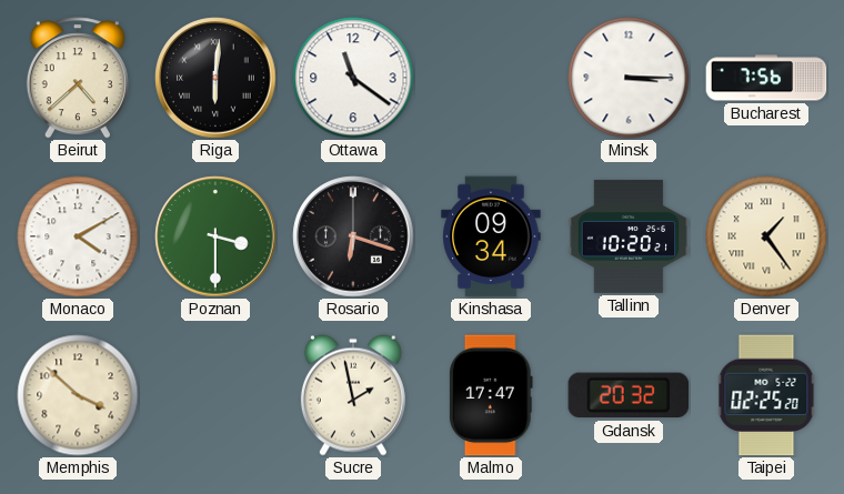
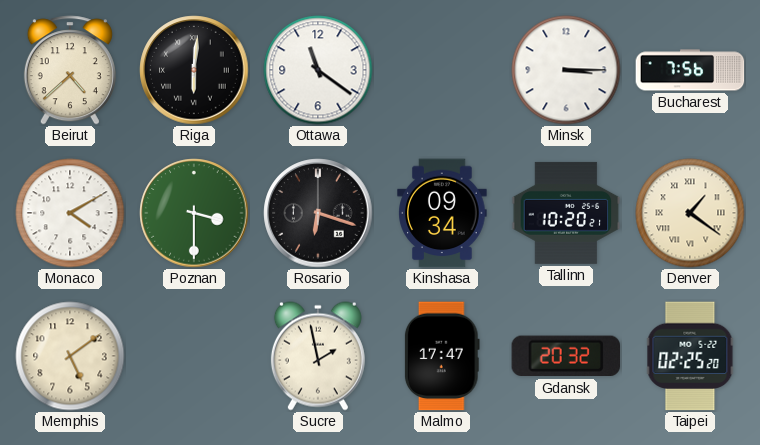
Denver: 1:24 -> 1:21
Memphis: 3:52 -> 5:09
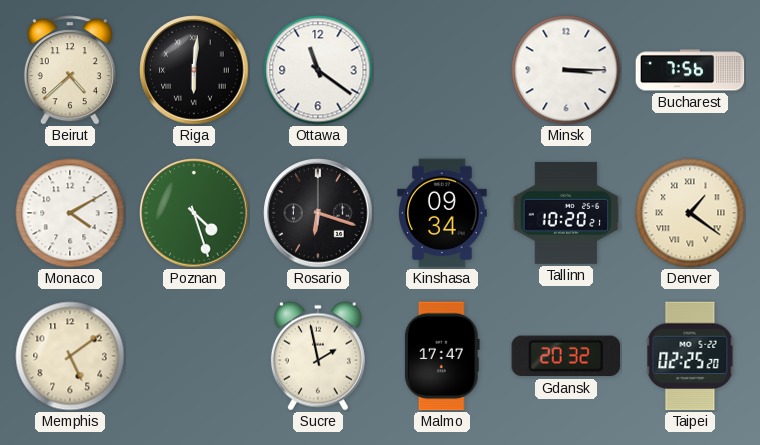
Poznan: 3:30 -> 4:27
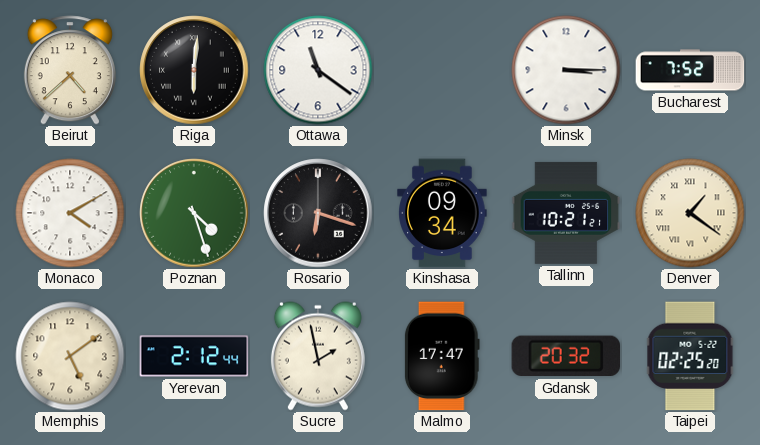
Bucharest: 7:56 -> 7:52
Tallinn: 10:20 -> 10:21
Yerevan: none -> 2:12
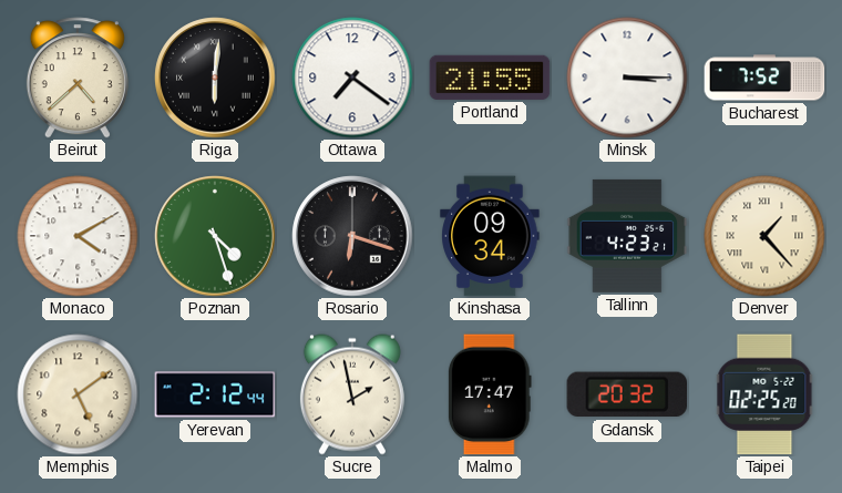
Ottawa: 11:21 -> 7:21
Portland: none -> 21:55
Tallinn: 10:21 -> 4:23
Denver: 1:21 -> 1:23
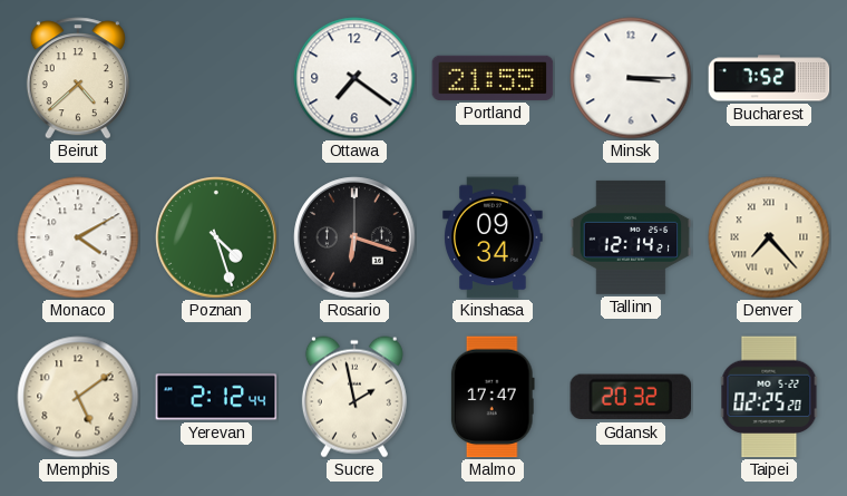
Riga: 6:01 -> none
Tallinn: 4:23 -> 12:14
Denver: 1:23 -> 7:23
